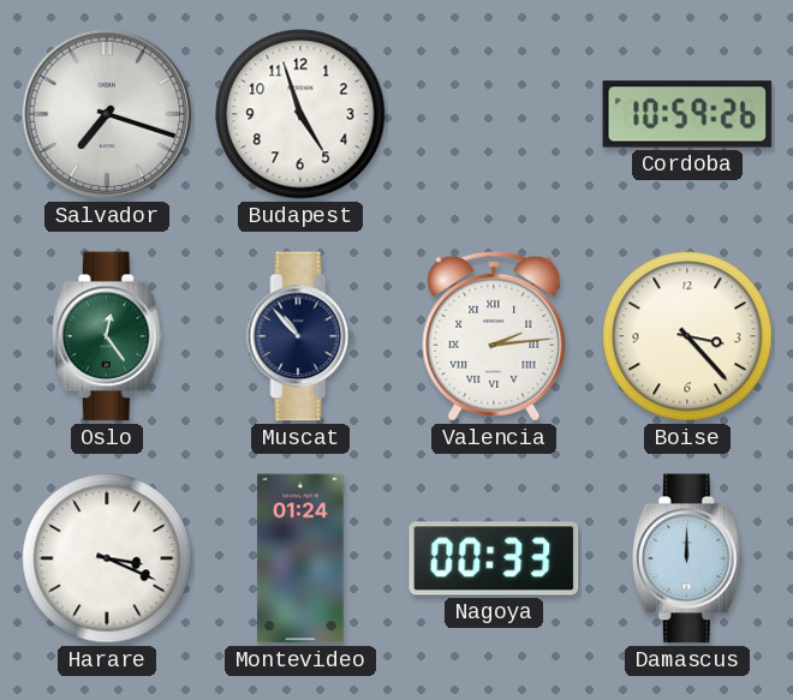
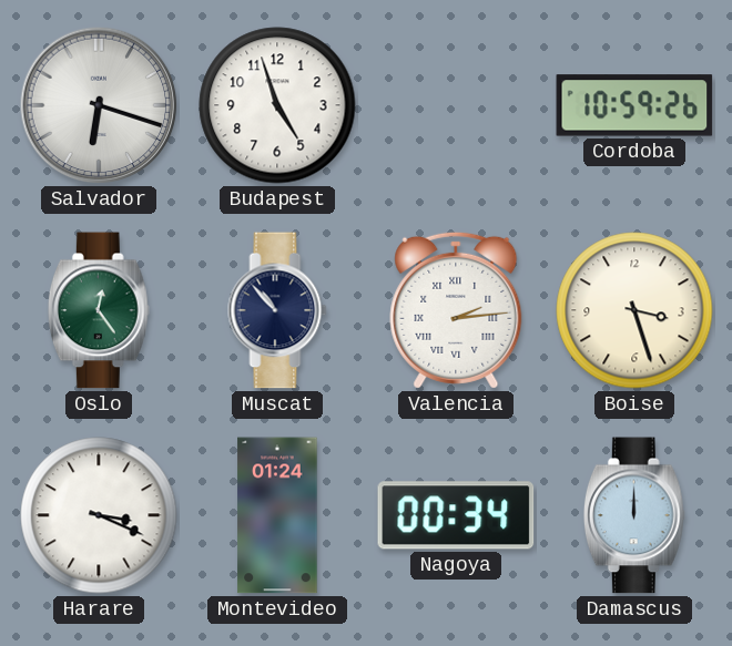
Salvador: 7:18 -> 6:18
Boise: 3:23 -> 3:27
Nagoya: 00:33 -> 00:34
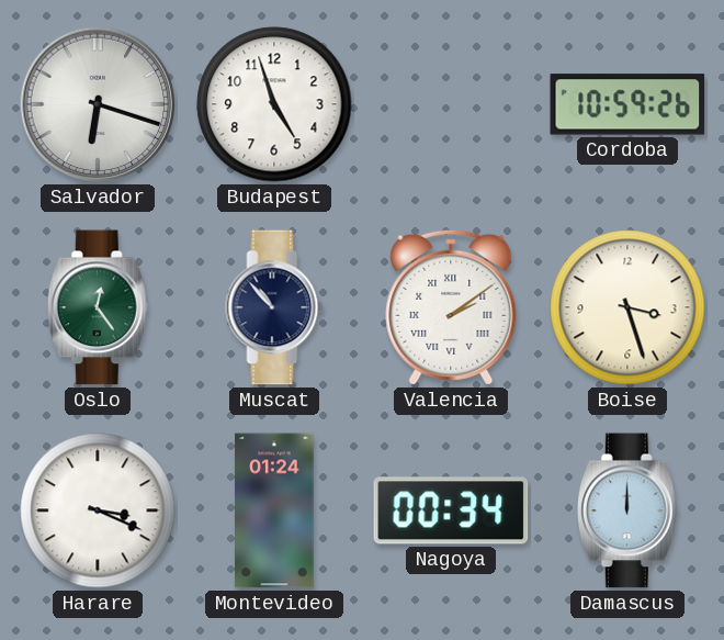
Valencia: 2:14 -> 2:09
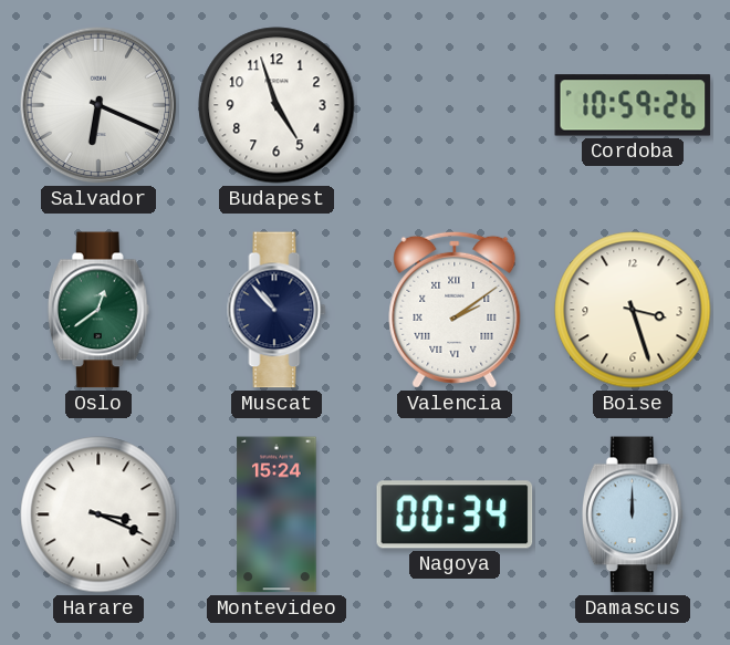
Salvador: 6:18 -> 6:19
Oslo: 12:24 -> 12:39
Montevideo: 01:24 -> 15:24
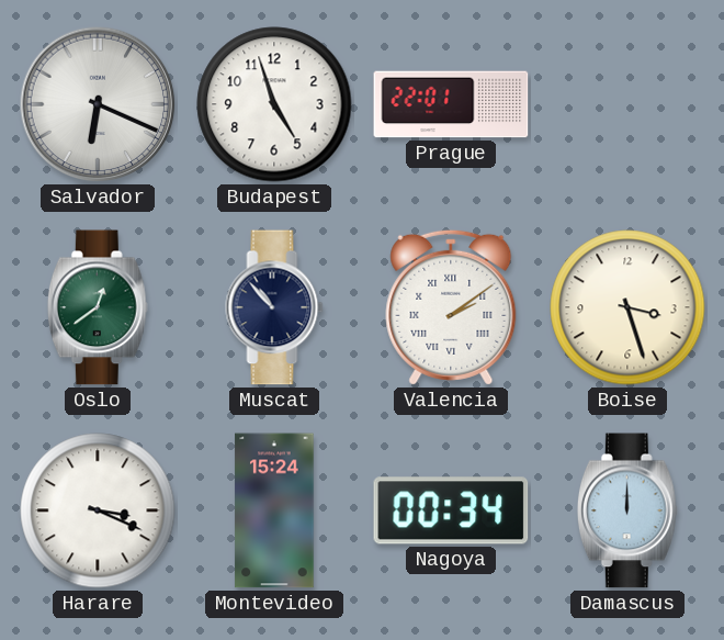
Prague: none -> 22:01
Cordoba: 10:59 -> none
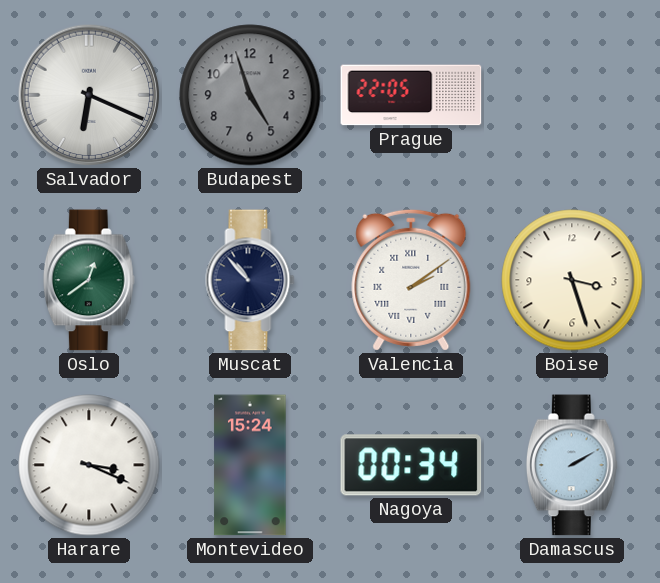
Budapest dial: white -> grey
Prague: 22:01 -> 22:05
Damascus: 12:00 -> 2:10
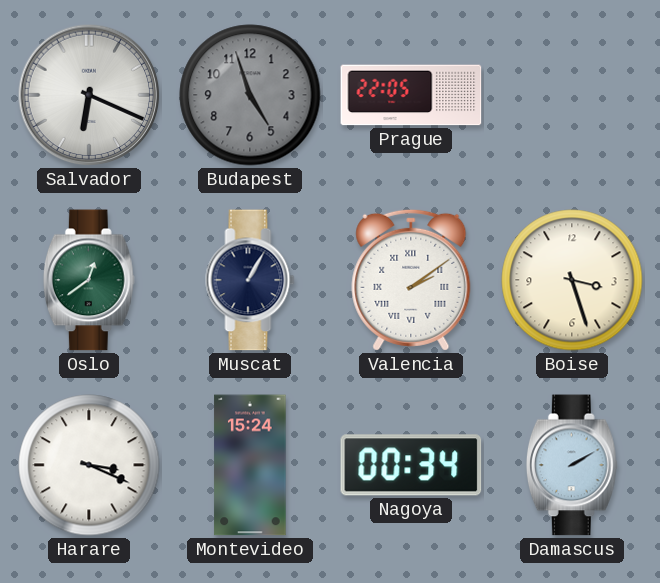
Muscat: 10:53 -> 1:05
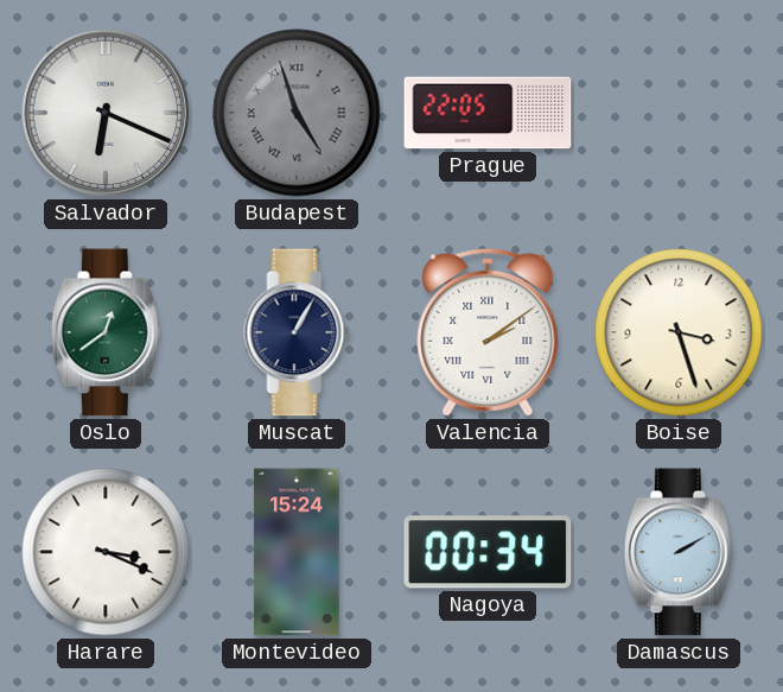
Budapest numerals: Arabic -> Roman
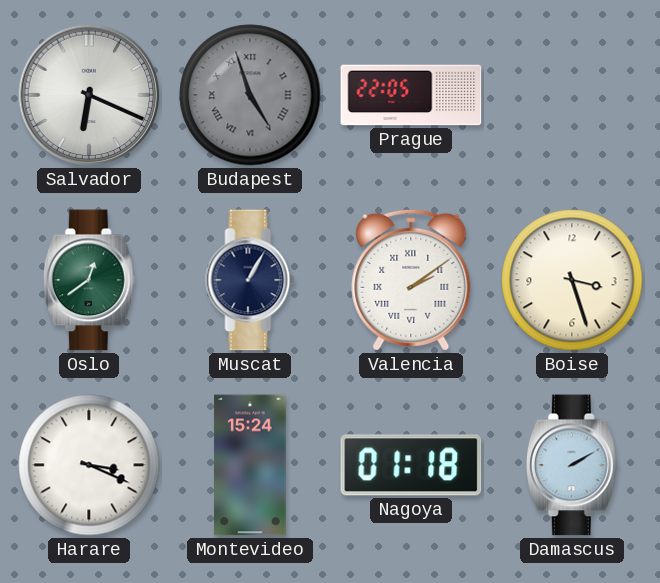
Nagoya: 00:34 -> 01:18
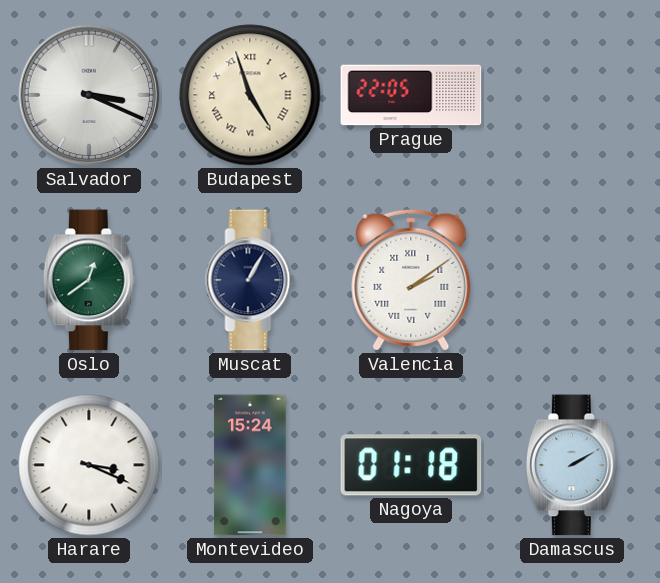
Salvador: 6:19 -> 3:19
Budapest dial: grey -> cream
Boise: 3:27 -> none
